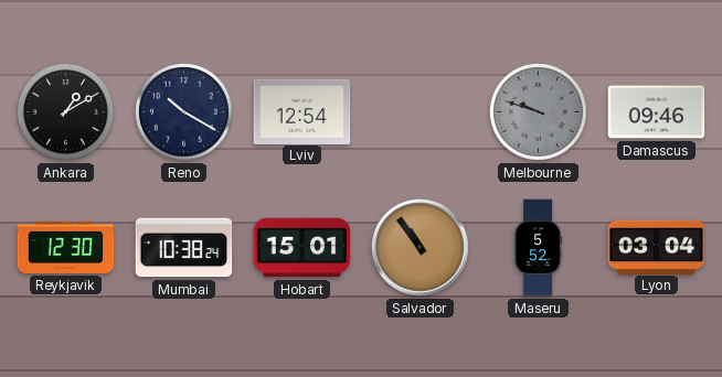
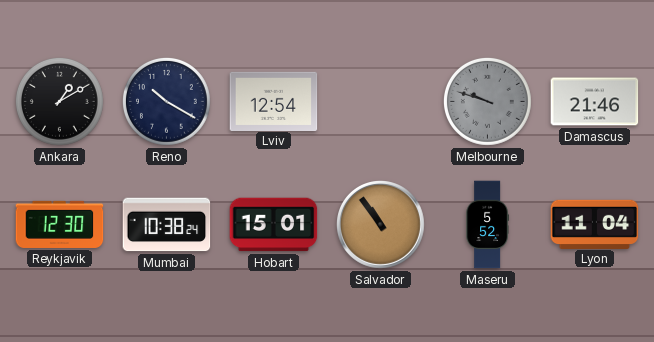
Damascus: 09:46 -> 21:46
Lyon: 03:04 -> 11:04
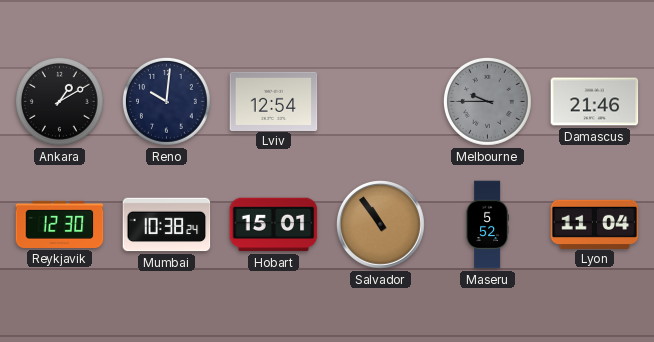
Reno: 10:20 -> 10:01
Melbourne: 9:48 -> 9:45
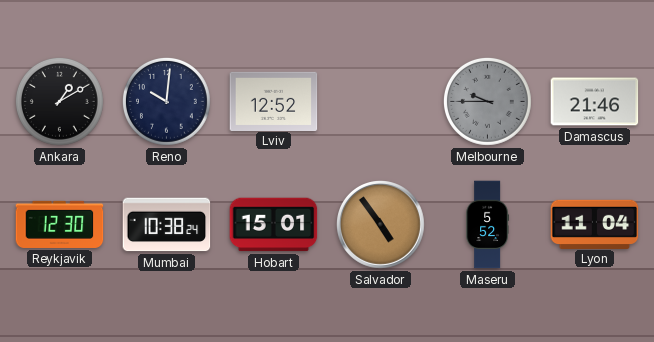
Lviv: 12:54 -> 12:52
Salvador: 10:54 -> 4:54
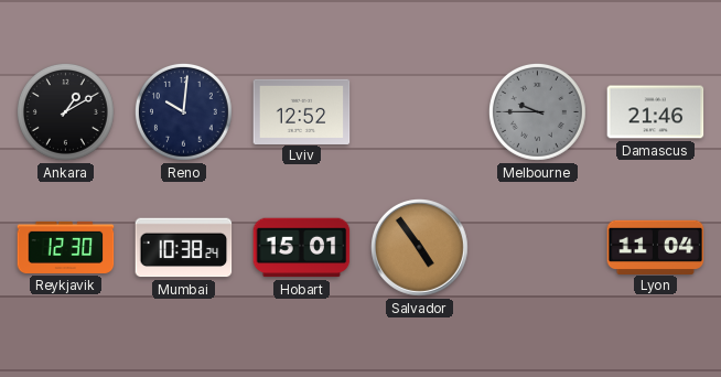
Maseru: 5:52 -> none
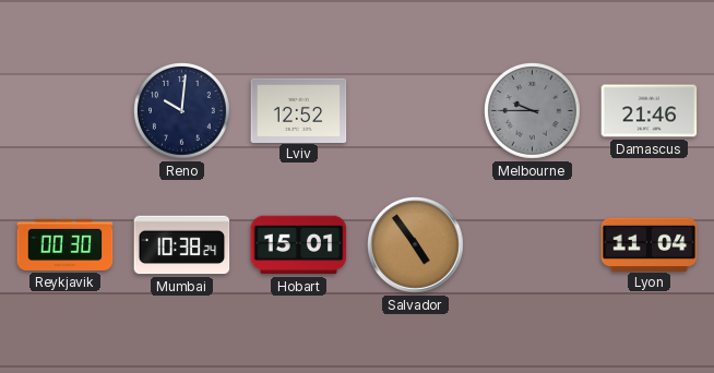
Ankara: 1:10 -> none
Reykjavik: 12:30 -> 00:30
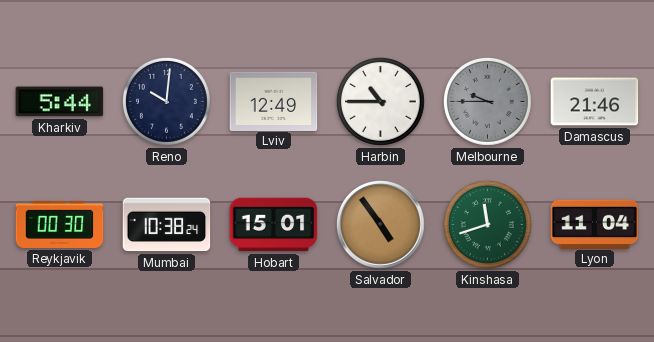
Kharkiv: none -> 5:44
Lviv: 12:52 -> 12:49
Harbin: none -> 10:45
Kinshasa: none -> 11:42
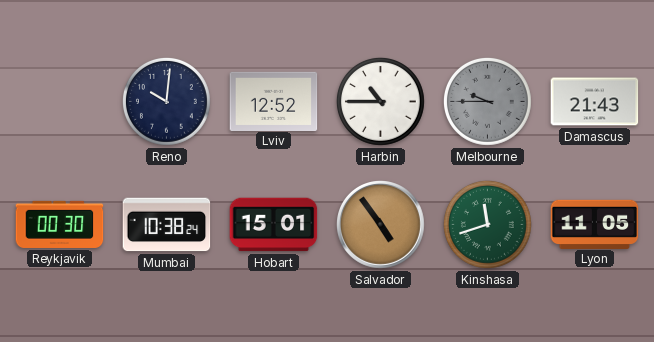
Kharkiv: 5:44 -> none
Lviv: 12:49 -> 12:52
Damascus: 21:46 -> 21:43
Lyon: 11:04 -> 11:05
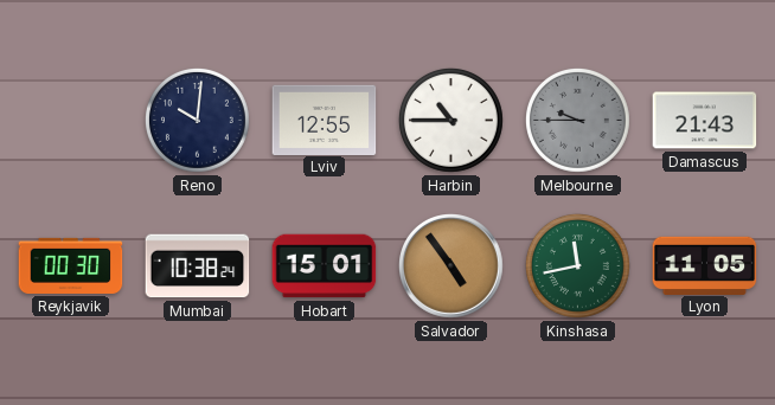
Lviv: 12:52 -> 12:55
Kinshasa: 11:42 -> 11:43
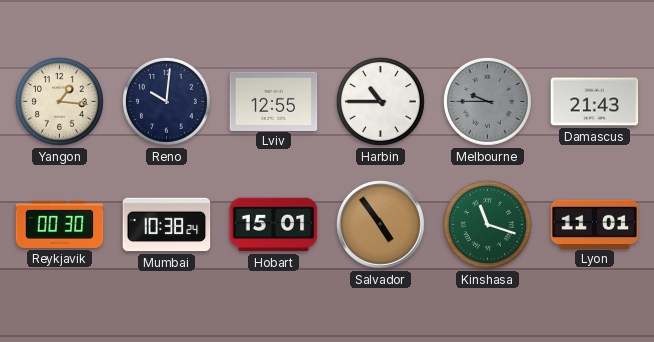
Yangon: none -> 1:16
Kinshasa: 11:43 -> 11:18
Lyon: 11:05 -> 11:01
